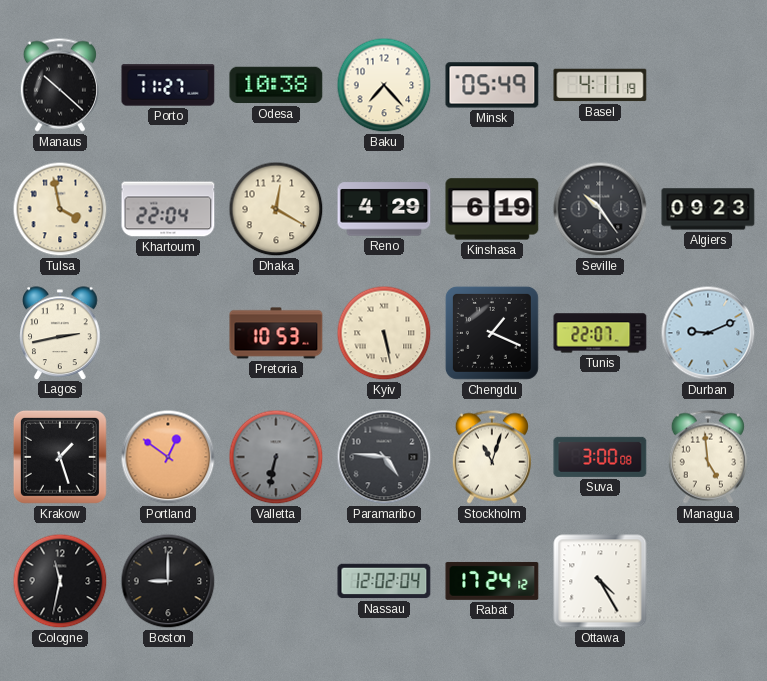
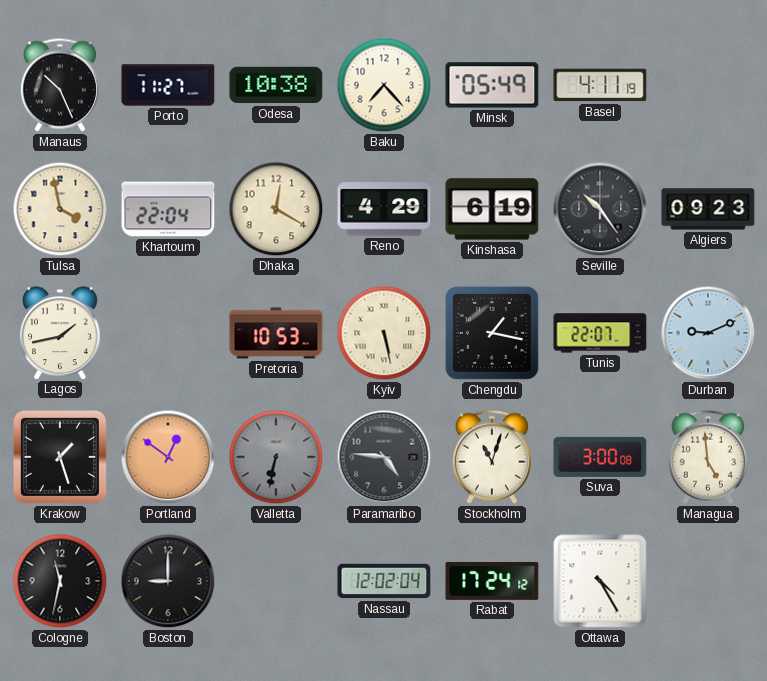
Manaus: 10:22 -> 10:26
Lagos: 2:43 -> 1:43
Chengdu: 1:19 -> 1:17
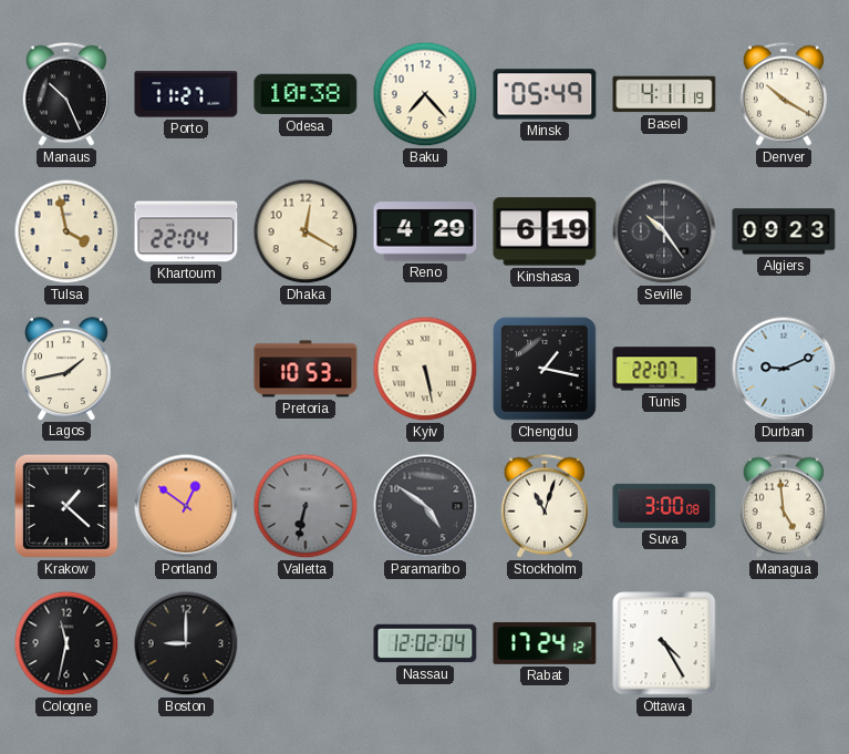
Denver: none -> 10:20
Krakow: 1:27 -> 1:22
Paramaribo: 4:46 -> 4:51
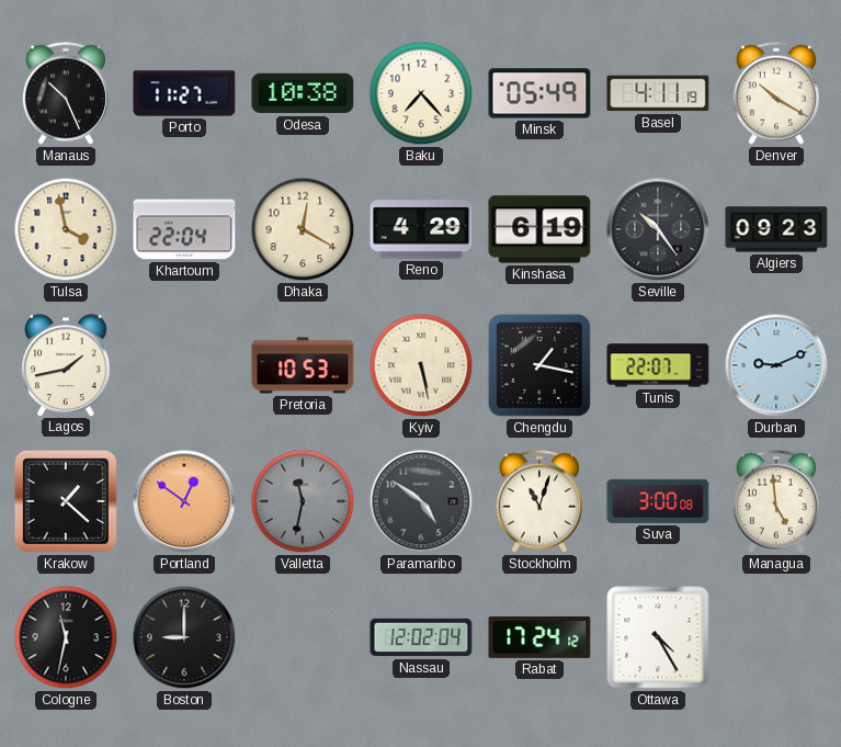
Valletta: 6:32 -> 11:32
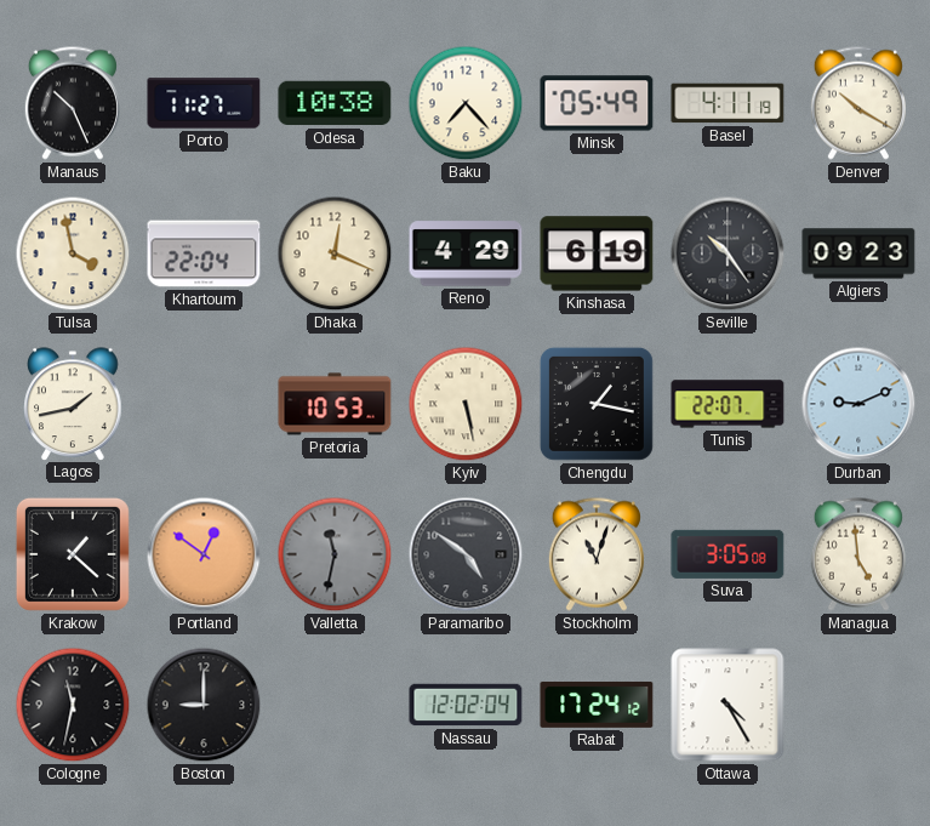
Dhaka: 12:20 -> 12:19
Suva: 3:00 -> 3:05
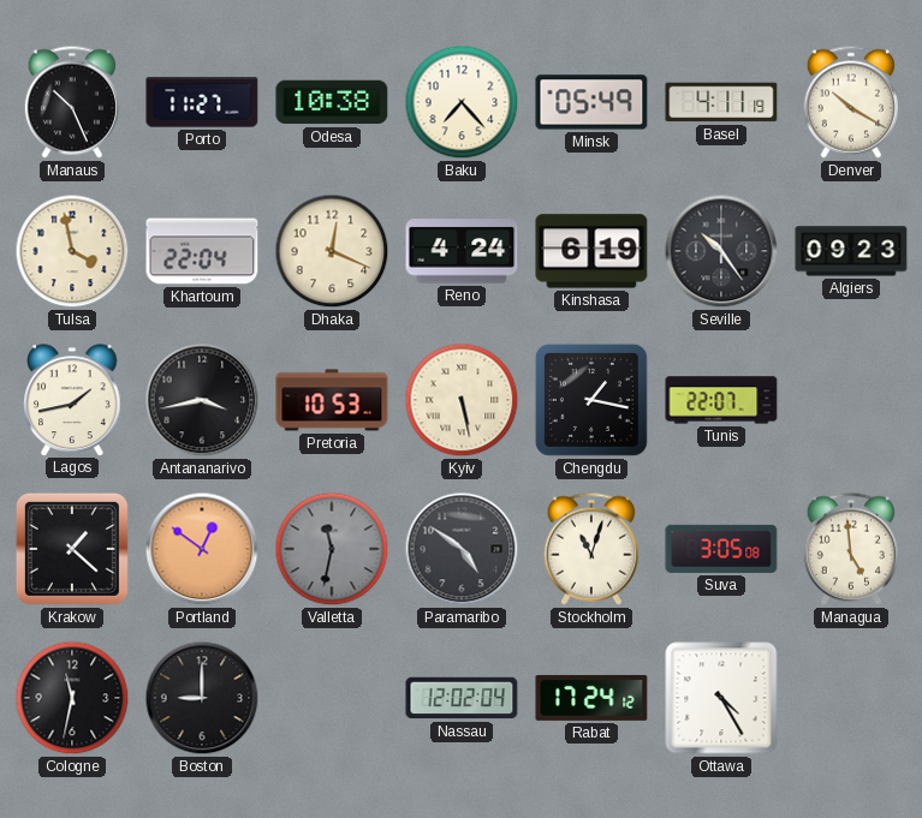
Reno: 4:29 -> 4:24
Antananarivo: none -> 3:43
Durban: 9:11 -> none
